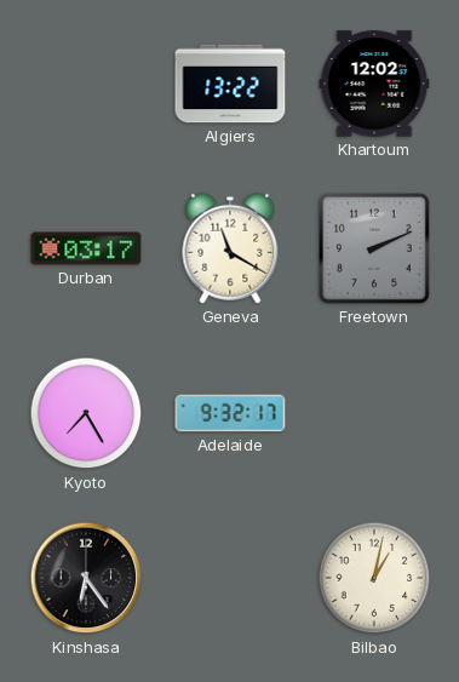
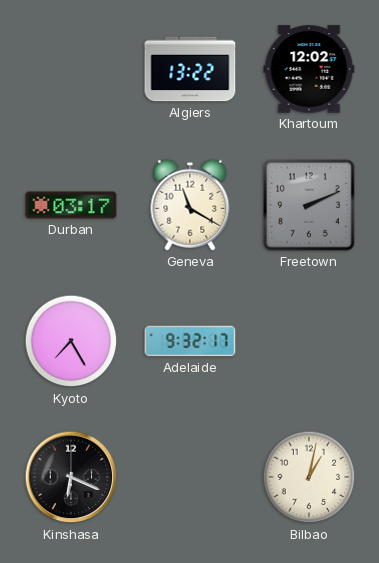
Kinshasa: 6:24 -> 6:19
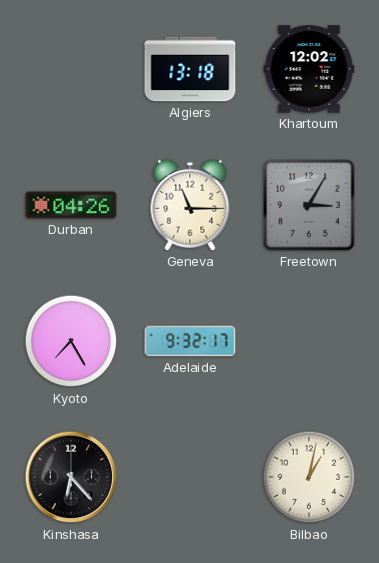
Algiers: 13:22 -> 13:18
Durban: 03:17 -> 04:26
Geneva: 11:20 -> 11:15
Freetown: 2:11 -> 3:05
Kinshasa: 6:19 -> 6:23
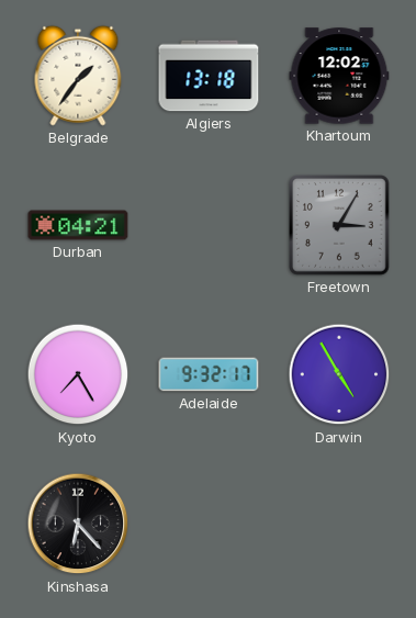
Belgrade: none -> 1:36
Durban: 04:26 -> 04:21
Geneva: 11:15 -> none
Darwin: none -> 4:55
Bilbao: 1:02 -> none
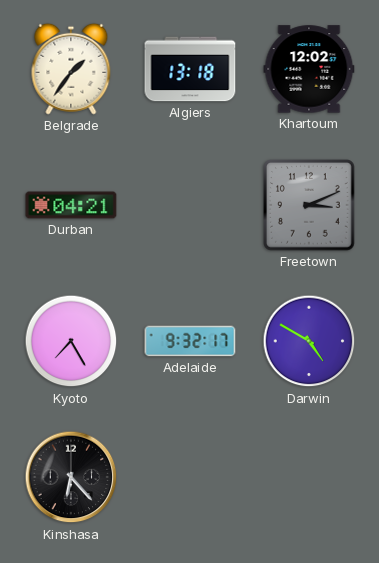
Freetown: 3:05 -> 3:11
Darwin: 4:55 -> 4:50
